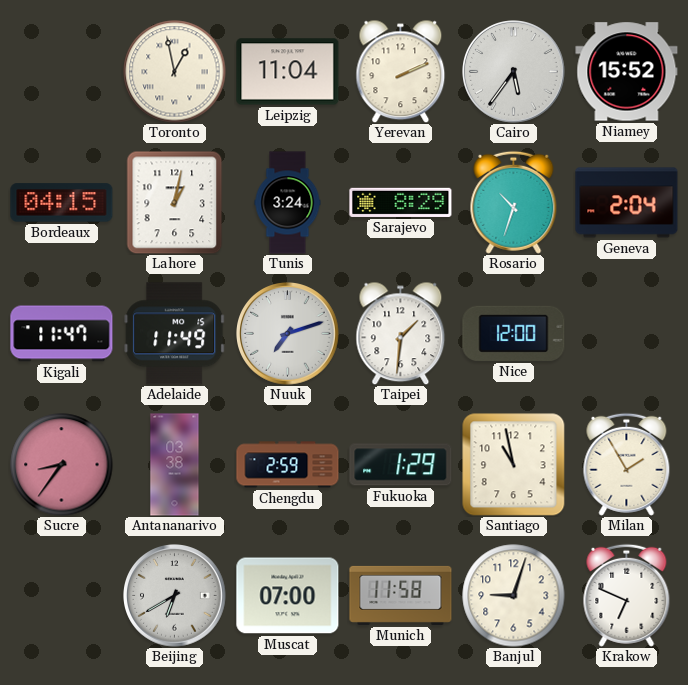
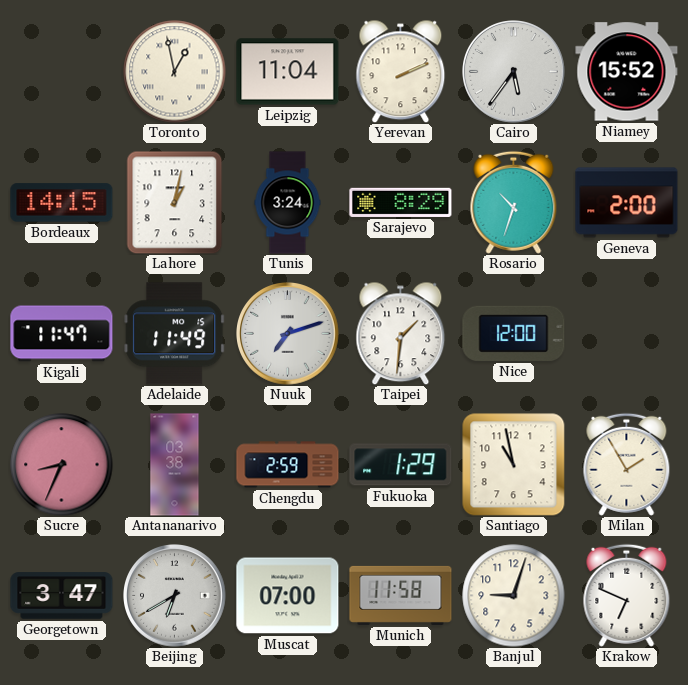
Bordeaux: 04:15 -> 14:15
Geneva: 2:04 -> 2:00
Sucre: 8:36 -> 8:34
Georgetown: none -> 3:47
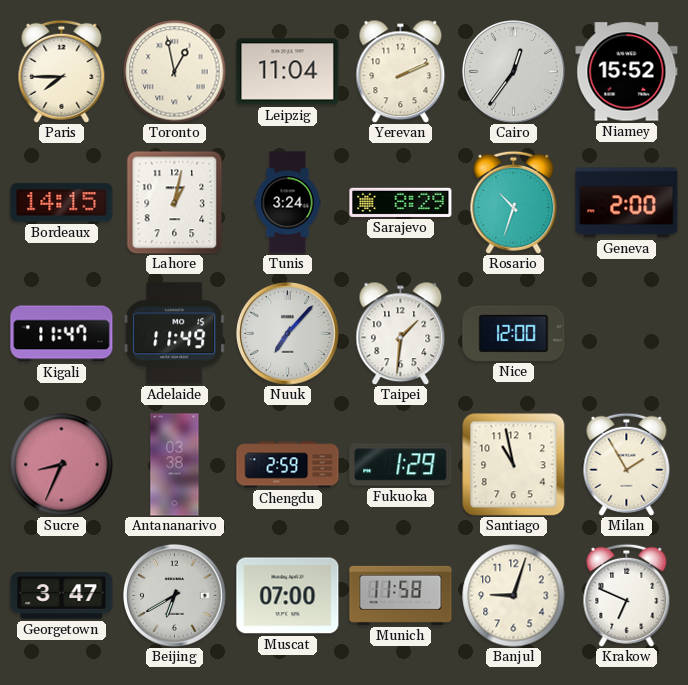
Paris: none -> 7:45
Cairo: 5:36 -> 12:36
Nuuk: 7:12 -> 7:07
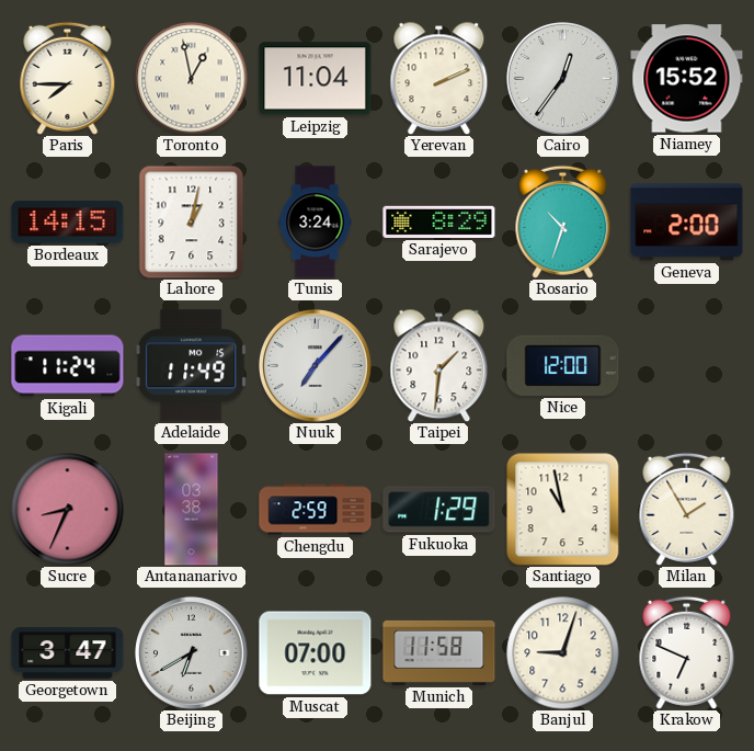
Kigali: 11:47 -> 11:24
